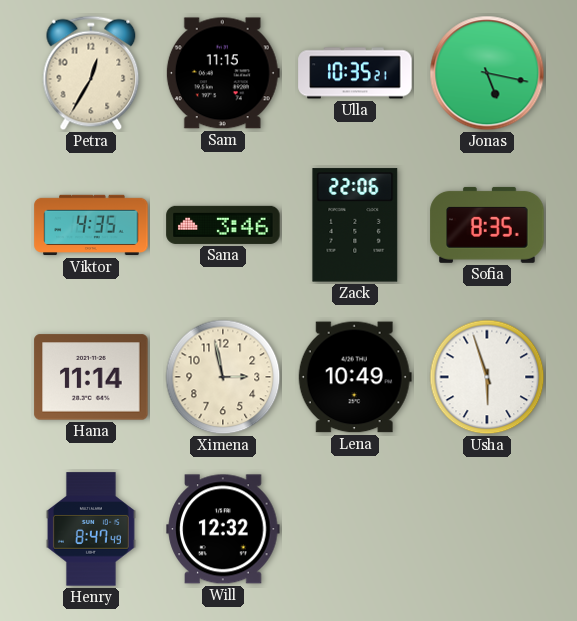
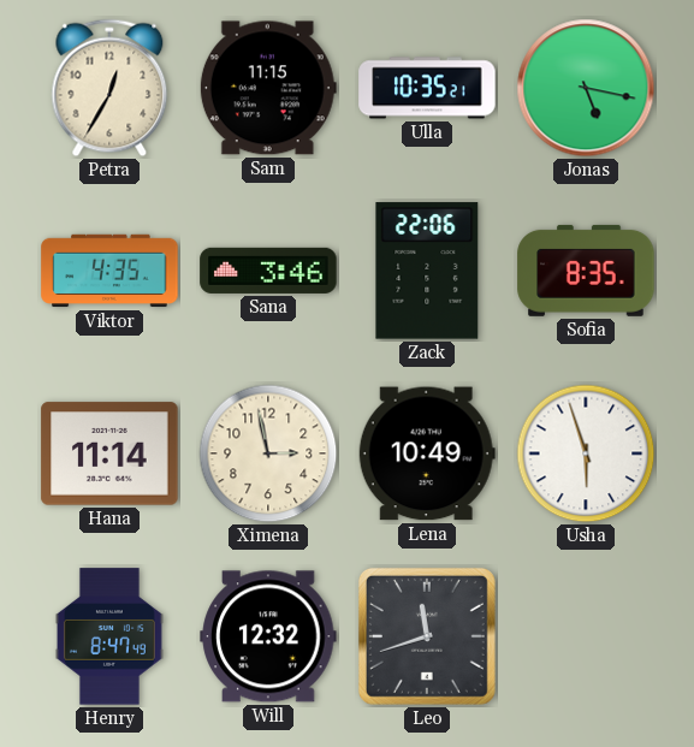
Leo: none -> 11:42
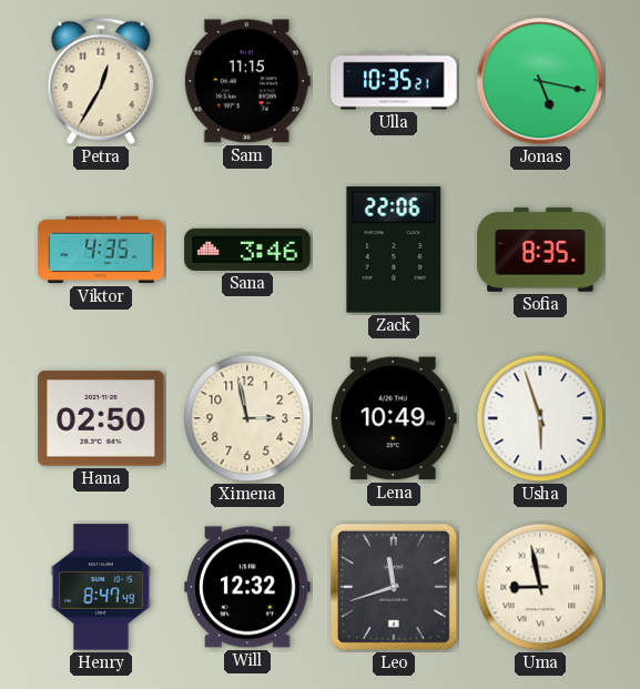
Hana: 11:14 -> 02:50
Uma: none -> 8:58
